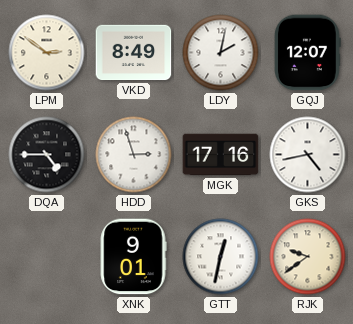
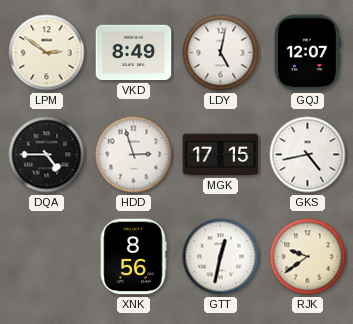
LDY: 2:02 -> 5:02
MGK: 17:16 -> 17:15
XNK: 9:01 -> 8:56
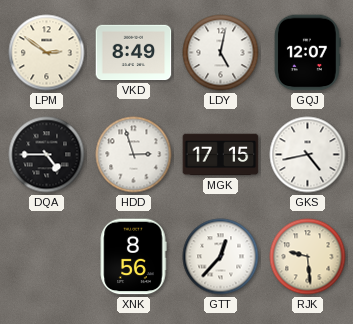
GTT: 12:32 -> 12:37
RJK: 9:39 -> 9:29
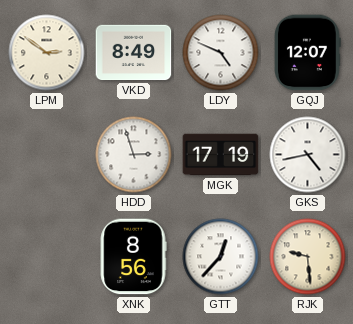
LDY: 5:02 -> 4:49
DQA: 4:45 -> none
MGK: 17:15 -> 17:19
